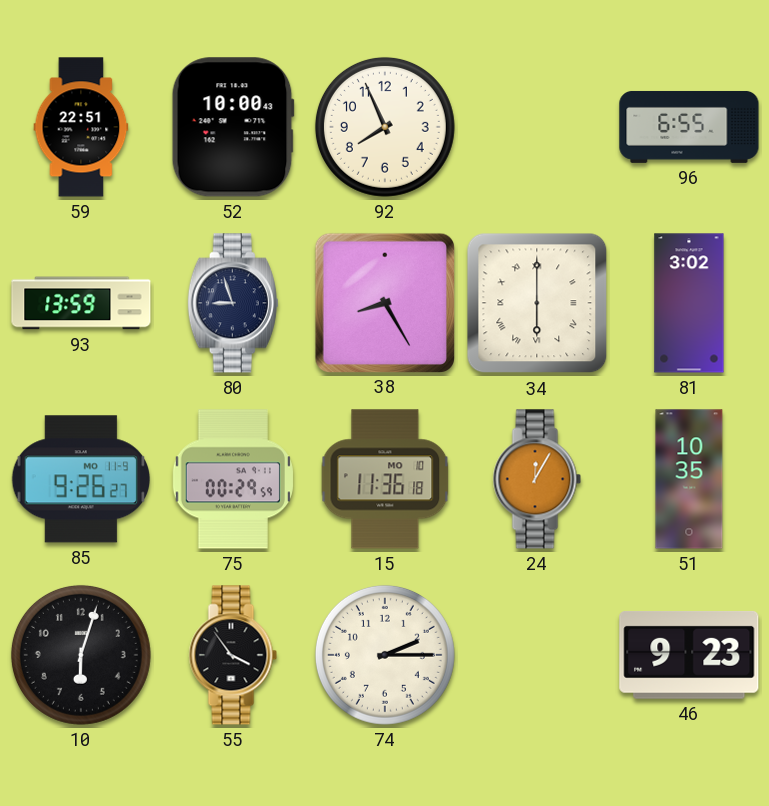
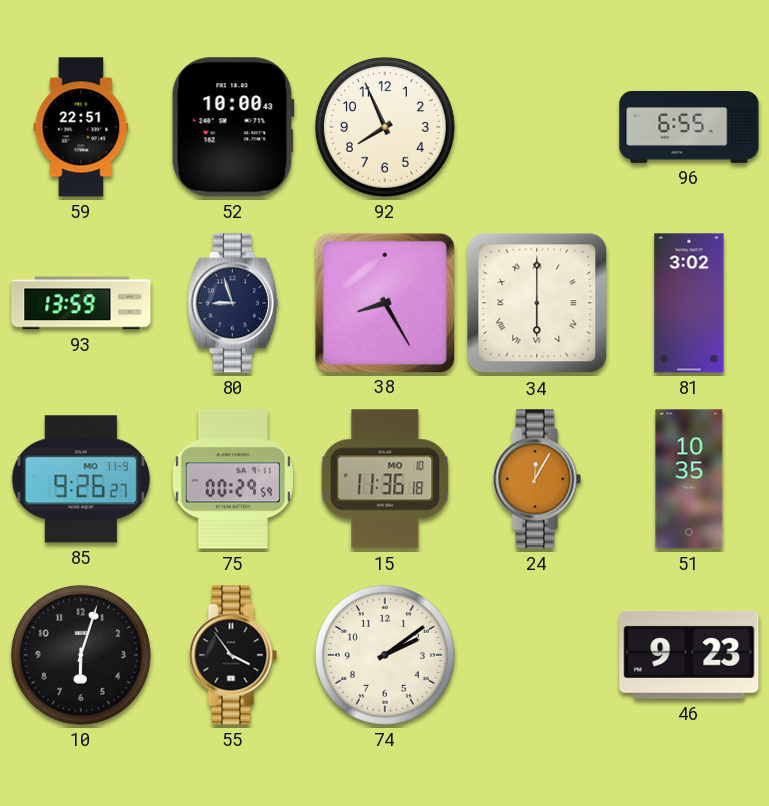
74: 2:15 -> 2:09
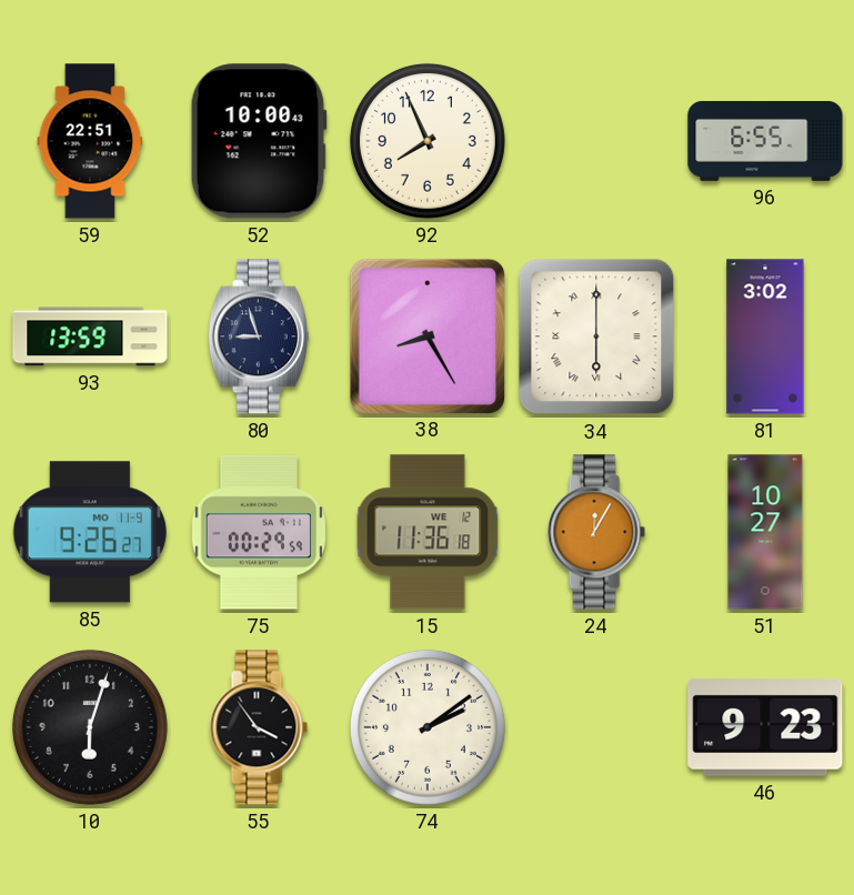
15 date: MO 10 -> WE 12
51: 10:35 -> 10:27
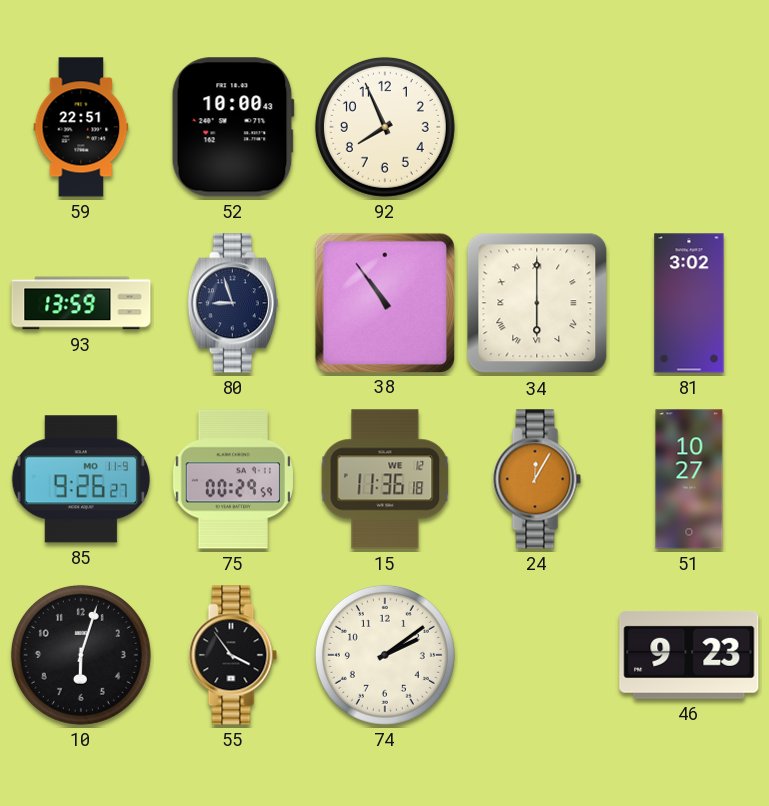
96: 6:55 -> none
38: 8:25 -> 10:54
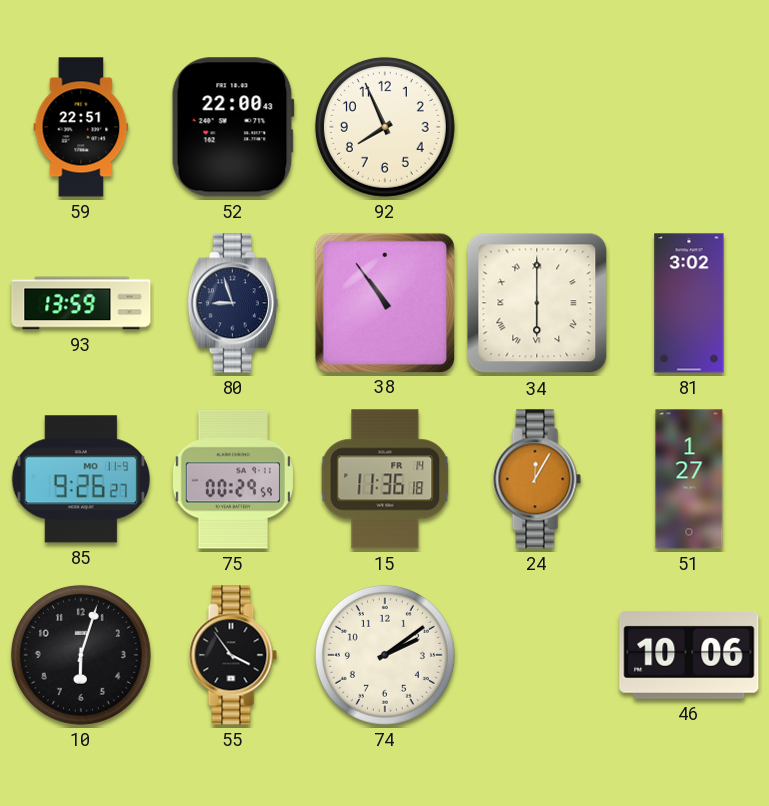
52: 10:00 -> 22:00
15 date: WE 12 -> FR 14
51: 10:27 -> 1:27
46: 9:23 -> 10:06
